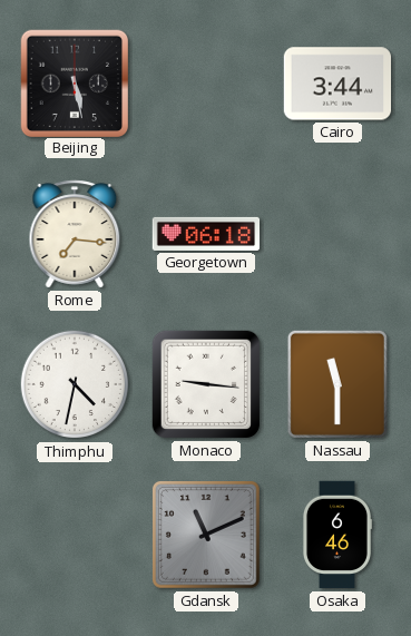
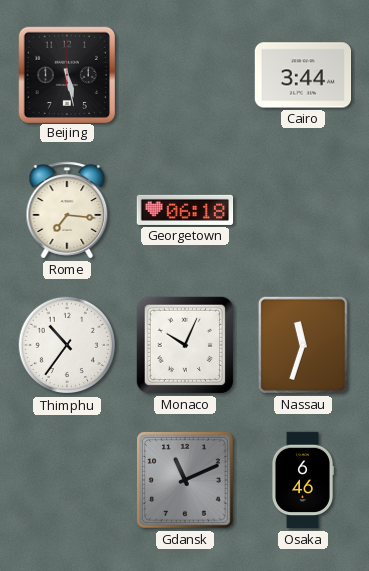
Thimphu: 4:32 -> 10:36
Monaco: 9:16 -> 10:04
Nassau: 11:30 -> 11:33
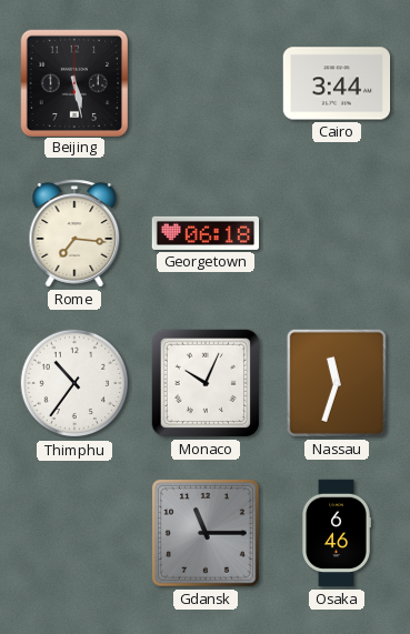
Gdansk: 11:11 -> 11:15
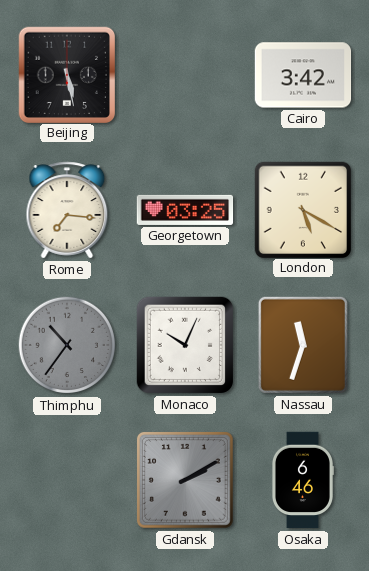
Cairo: 3:44 -> 3:42
Georgetown: 06:18 -> 03:25
London: none -> 5:20
Thimphu dial: white -> grey
Gdansk: 11:15 -> 2:10
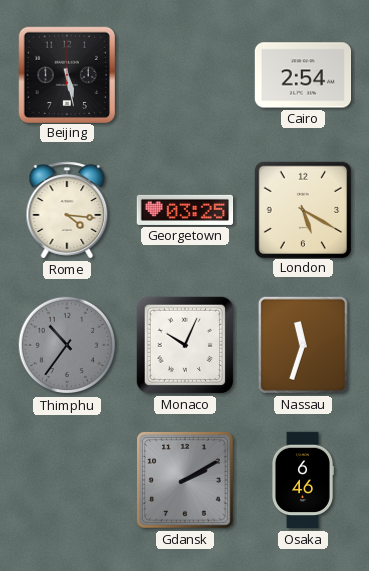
Cairo: 3:42 -> 2:54
Rome: 7:16 -> 4:16
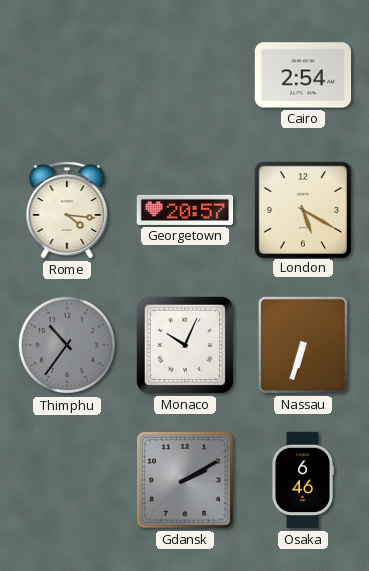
Beijing: 5:28 -> none
Georgetown: 03:25 -> 20:57
Nassau: 11:33 -> 6:33
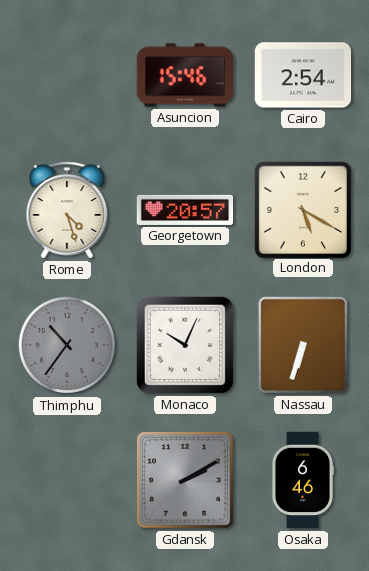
Asuncion: none -> 15:46
Rome: 4:16 -> 4:27
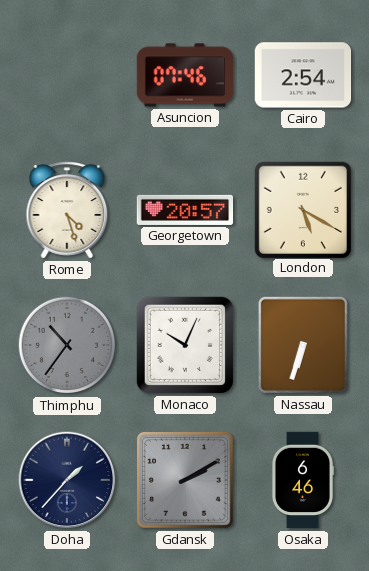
Asuncion: 15:46 -> 07:46
Doha: none -> 1:37
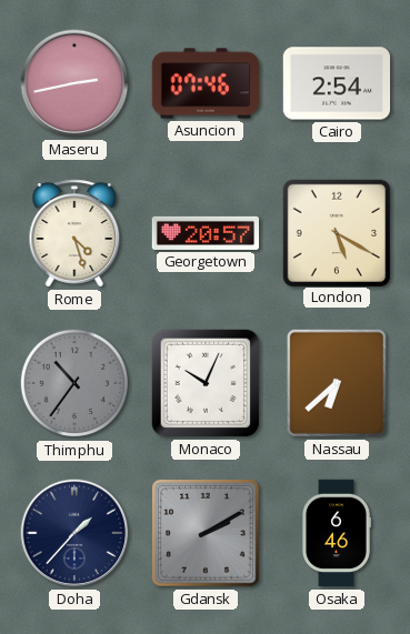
Maseru: none -> 2:43
Nassau: 6:33 -> 6:38
